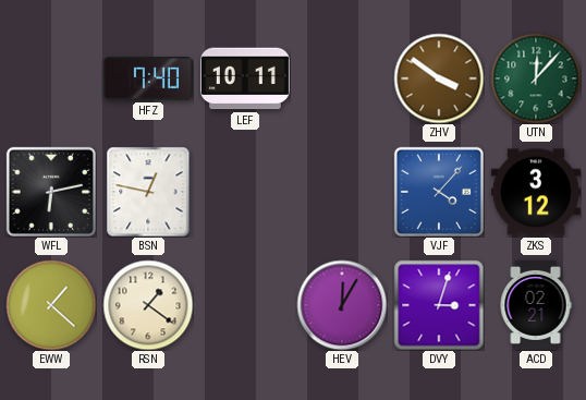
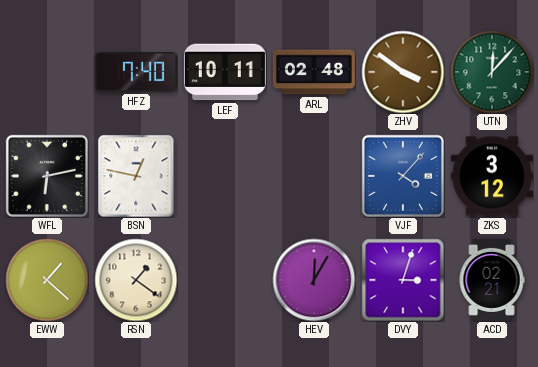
ARL: none -> 02:48
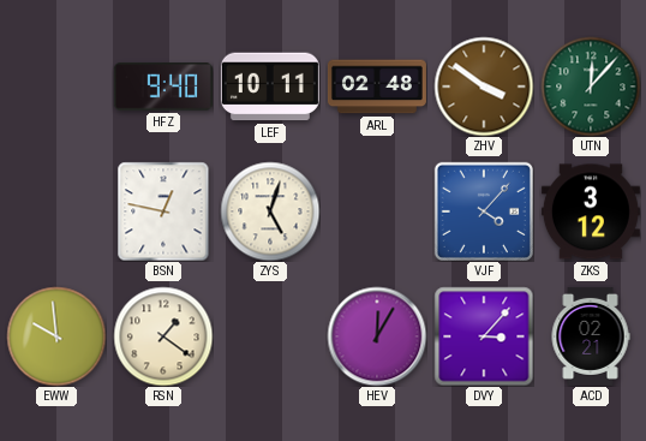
HFZ: 7:40 -> 9:40
WFL: 6:13 -> none
ZYS: none -> 5:03
EWW: 1:22 -> 9:59
DVY: 3:03 -> 3:07
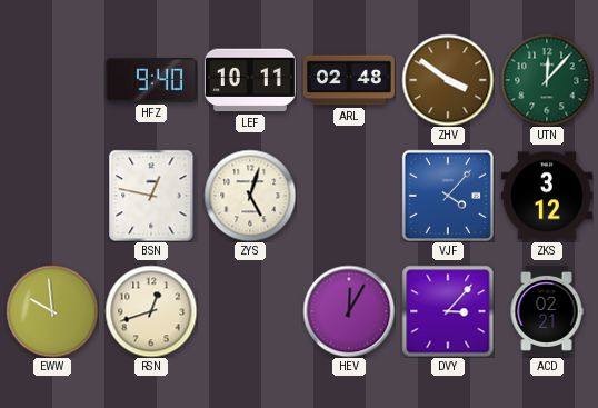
RSN: 1:21 -> 12:42
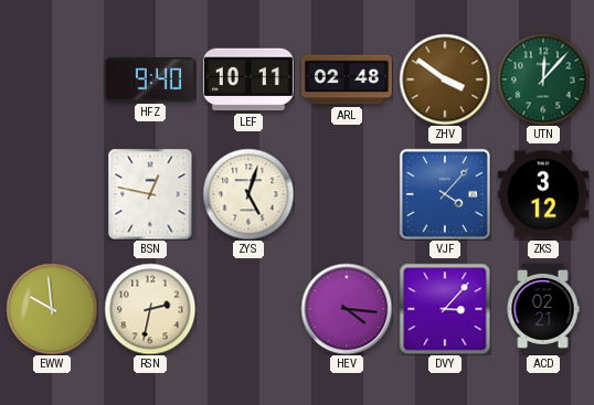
RSN: 12:42 -> 2:32
HEV: 12:05 -> 4:16
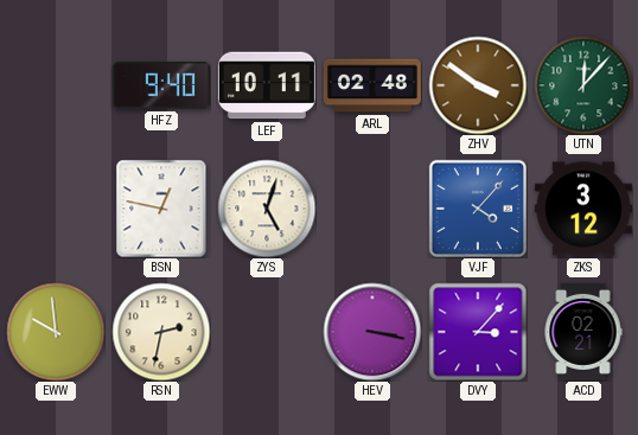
HEV: 4:16 -> 3:17
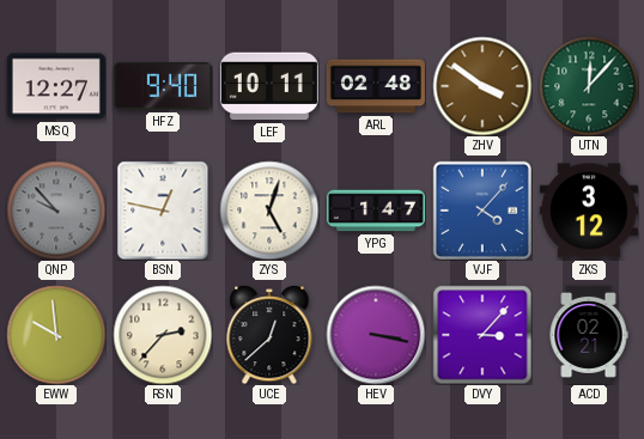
MSQ: none -> 12:27
QNP: none -> 9:53
YPG: none -> 1:47
RSN: 2:32 -> 2:37
UCE: none -> 12:38
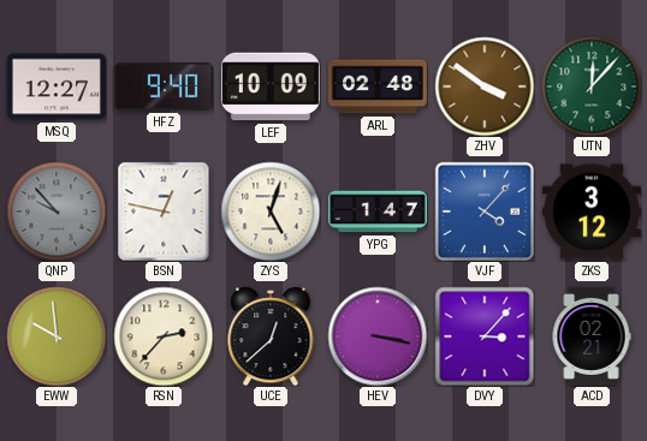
LEF: 10:11 -> 10:09
